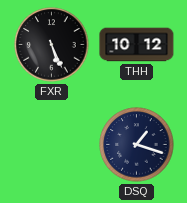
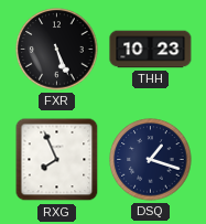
THH: 10:12 -> 10:23
RXG: none -> 7:56
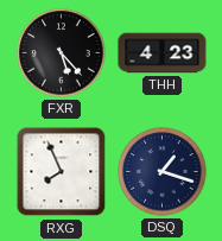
FXR: 5:26 -> 5:23
THH: 10:23 -> 4:23
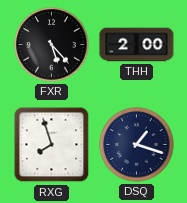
THH: 4:23 -> 2:00
RXG: 7:56 -> 7:57
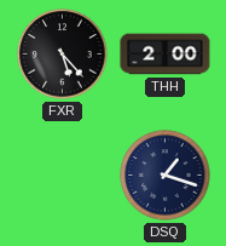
RXG: 7:57 -> none
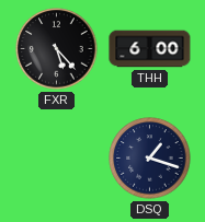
THH: 2:00 -> 6:00
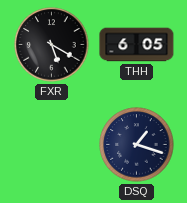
FXR: 5:23 -> 5:20
THH: 6:00 -> 6:05
